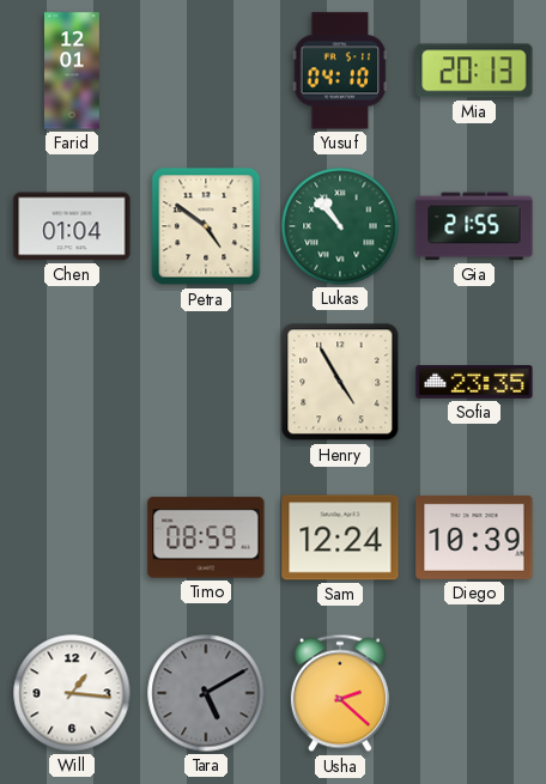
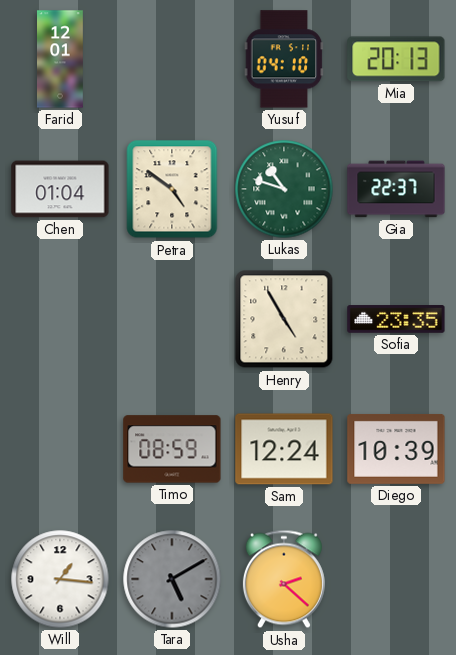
Lukas: 10:53 -> 10:48
Gia: 21:55 -> 22:37
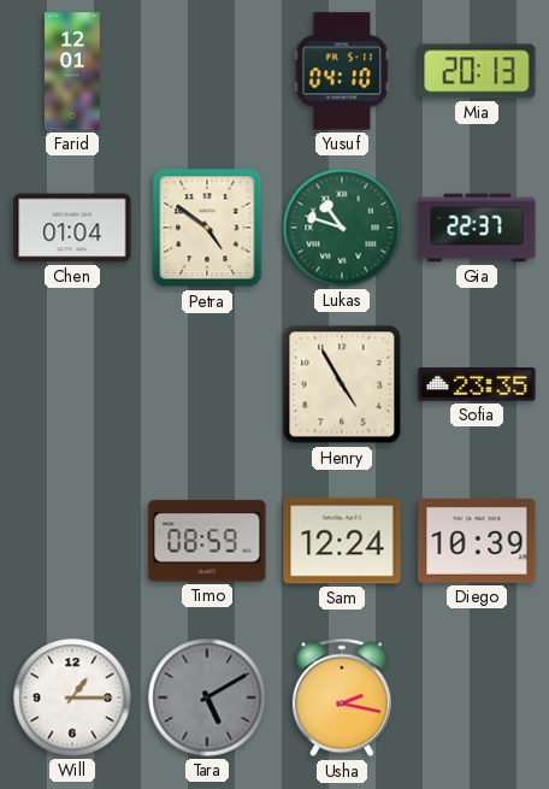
Will: 1:16 -> 1:15
Usha: 2:22 -> 2:17
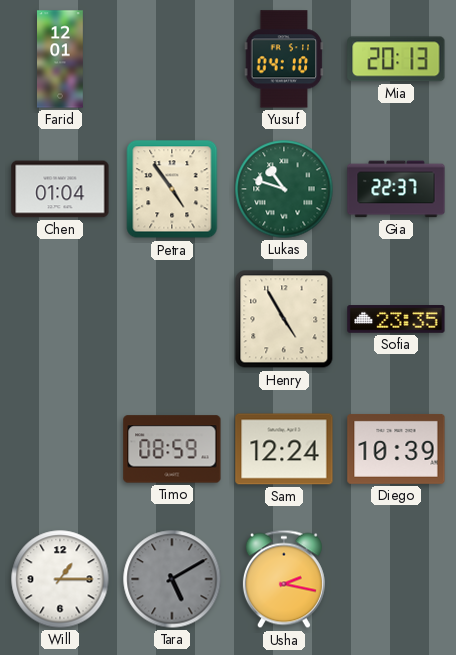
Petra: 4:51 -> 4:54
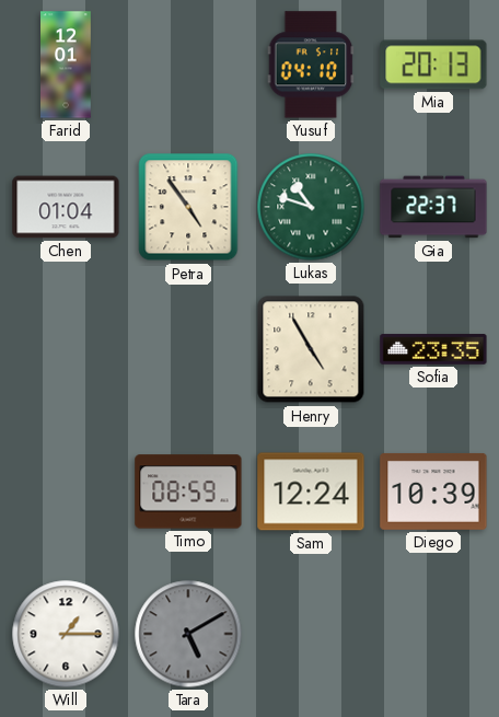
Usha: 2:17 -> none
